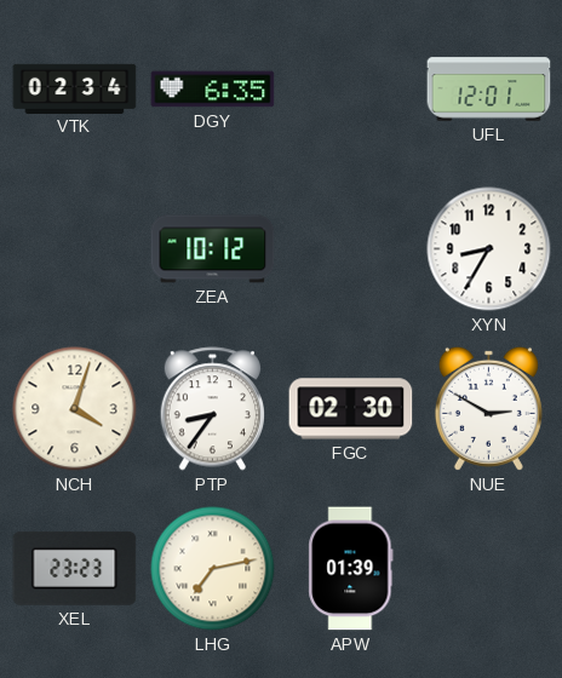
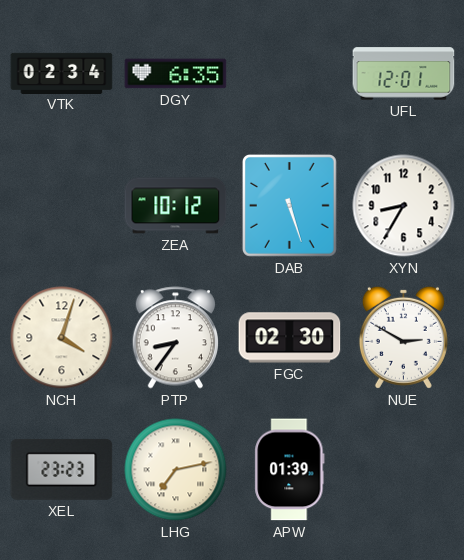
DAB: none -> 5:27
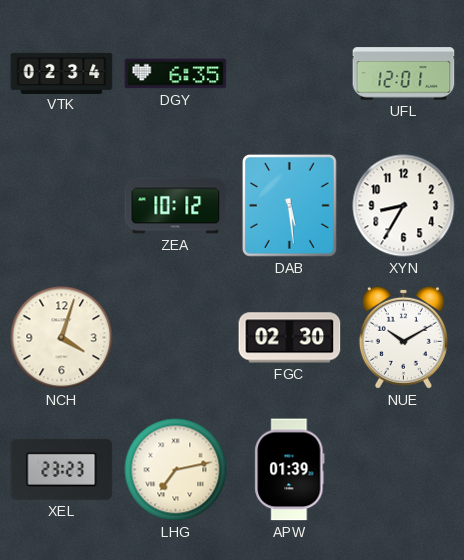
DAB: 5:27 -> 5:29
PTP: 8:36 -> none
NUE: 2:50 -> 10:10
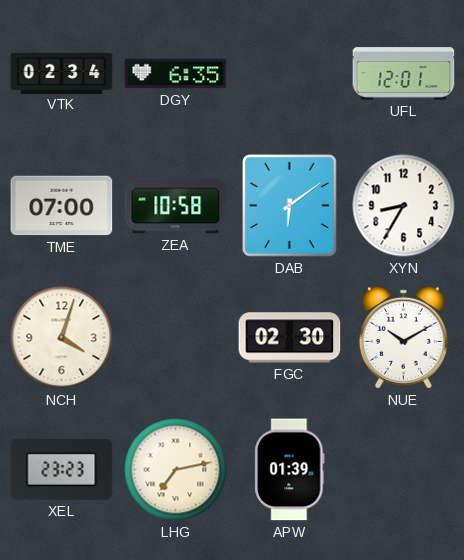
TME: none -> 07:00
ZEA: 10:12 -> 10:58
DAB: 5:29 -> 6:09
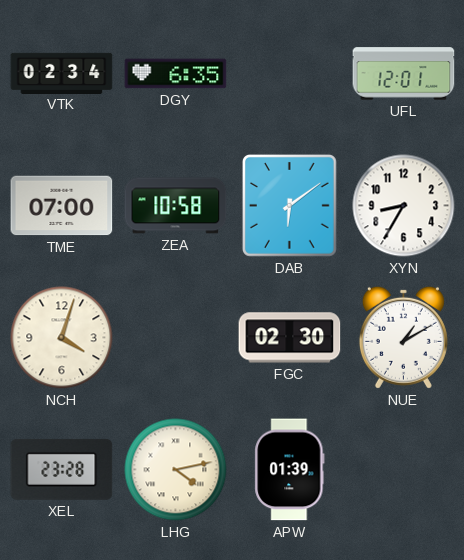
NUE: 10:10 -> 1:10
XEL: 23:23 -> 23:28
LHG: 7:13 -> 4:13
